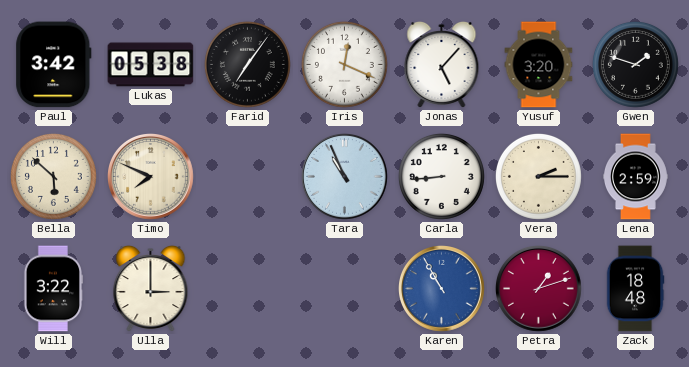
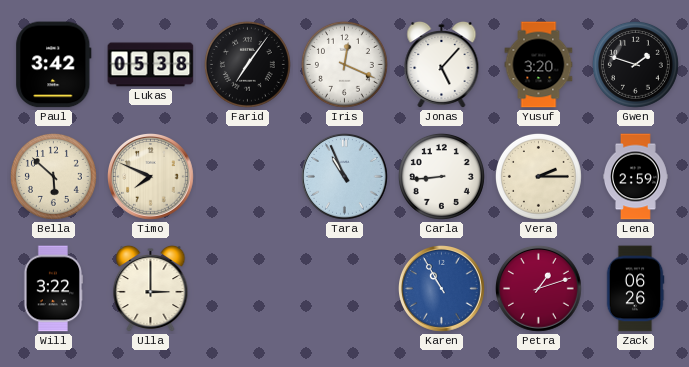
Zack: 18:48 -> 06:26
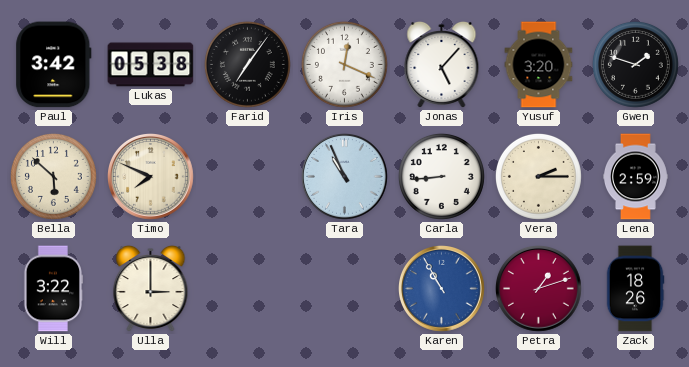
Zack: 06:26 -> 18:26
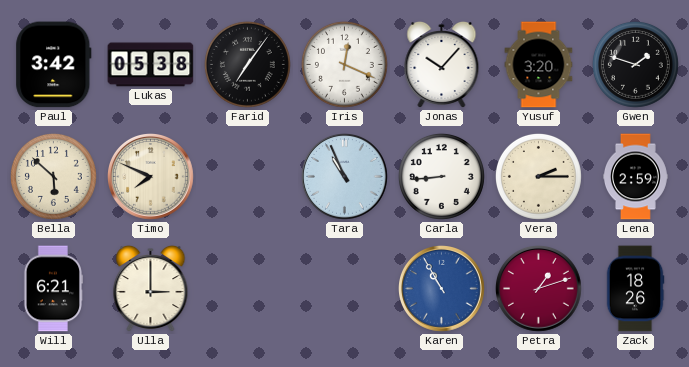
Jonas: 5:07 -> 10:07
Will: 3:22 -> 6:21
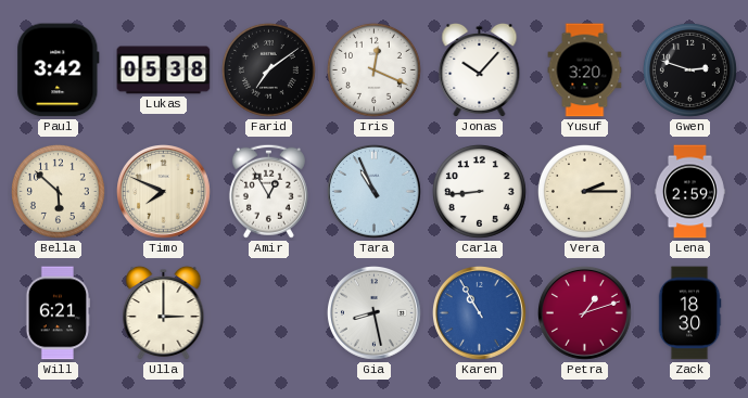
Farid: 7:06 -> 7:09
Gwen: 1:48 -> 2:48
Amir: none -> 12:55
Gia: none -> 8:28
Zack: 18:26 -> 18:30
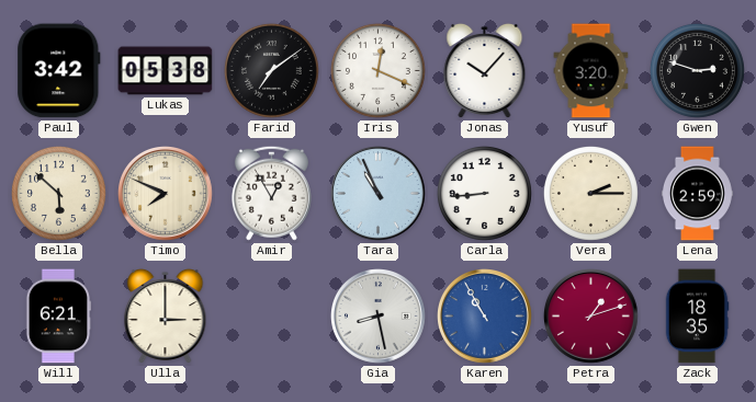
Zack: 18:30 -> 18:35
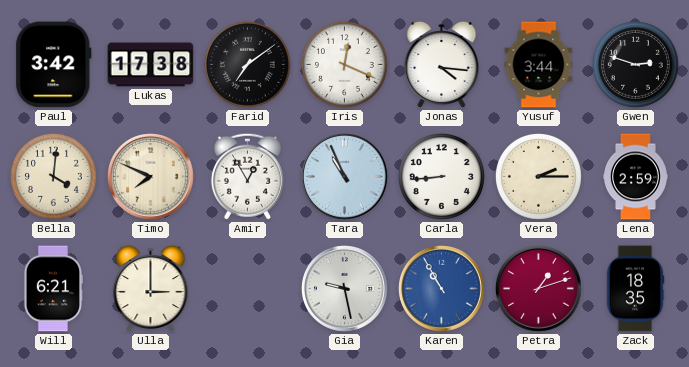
Lukas: 05:38 -> 17:38
Jonas: 10:07 -> 4:16
Yusuf: 3:20 -> 3:44
Bella: 5:52 -> 4:01
Gia: 8:28 -> 9:28
